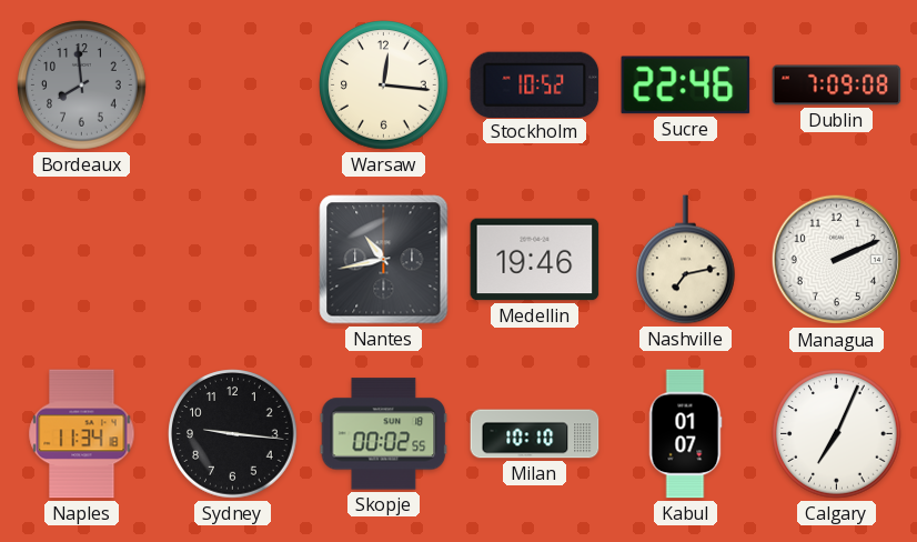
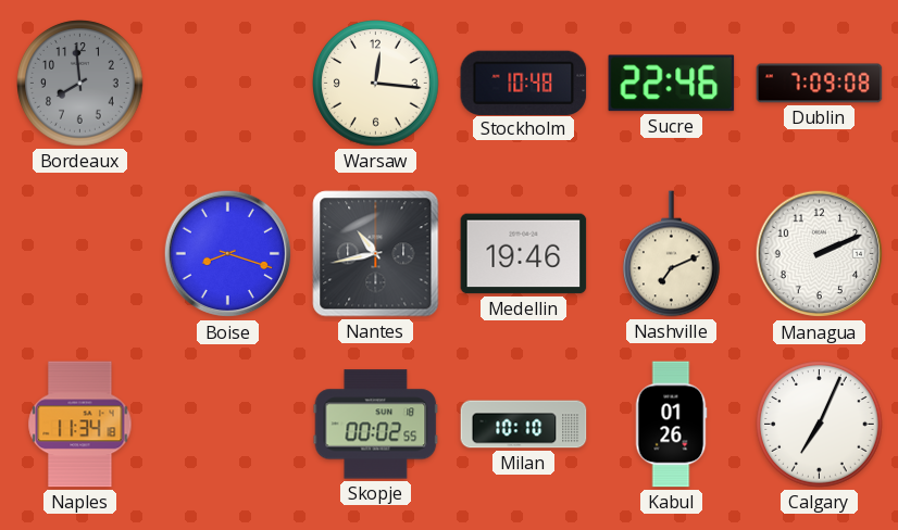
Stockholm: 10:52 -> 10:48
Boise: none -> 8:18
Nashville: 7:13 -> 7:11
Sydney: 9:16 -> none
Kabul: 01:07 -> 01:26
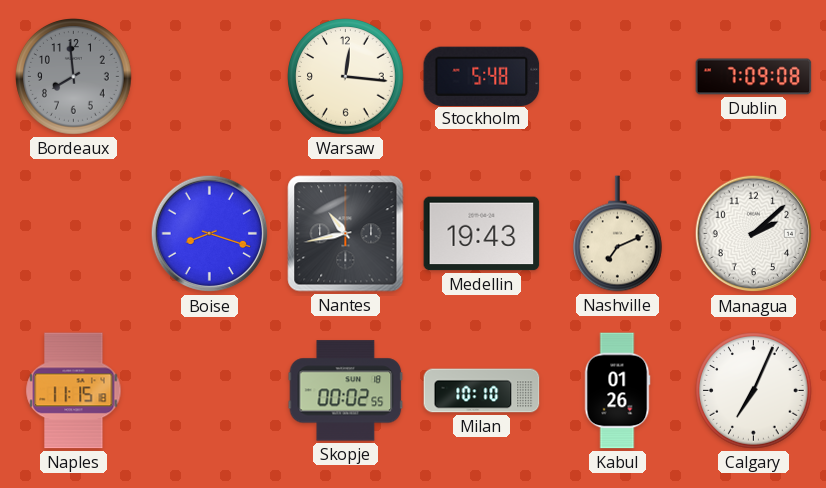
Stockholm: 10:48 -> 5:48
Sucre: 22:46 -> none
Medellin: 19:46 -> 19:43
Managua: 2:11 -> 2:08
Naples: 11:34 -> 11:15
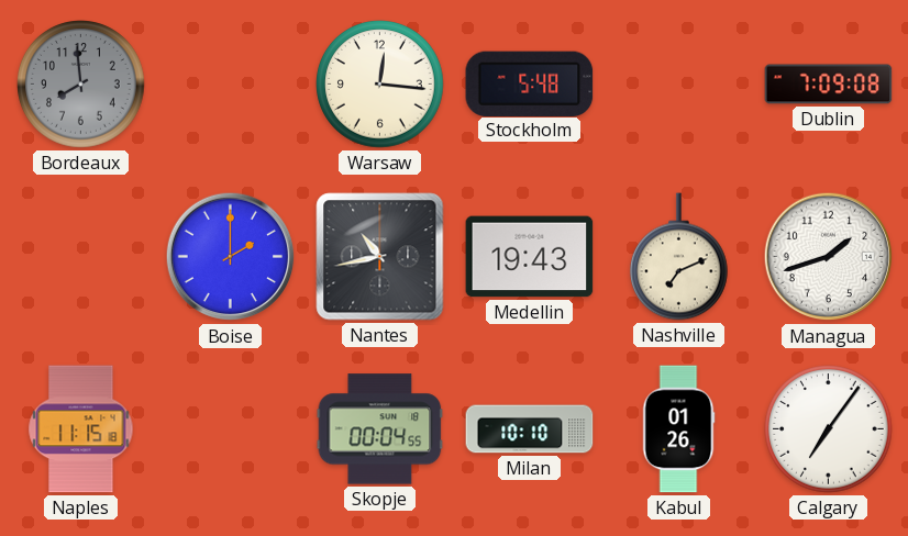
Boise: 8:18 -> 2:00
Managua: 2:08 -> 1:42
Skopje: 00:02 -> 00:04
Calgary: 7:04 -> 7:06
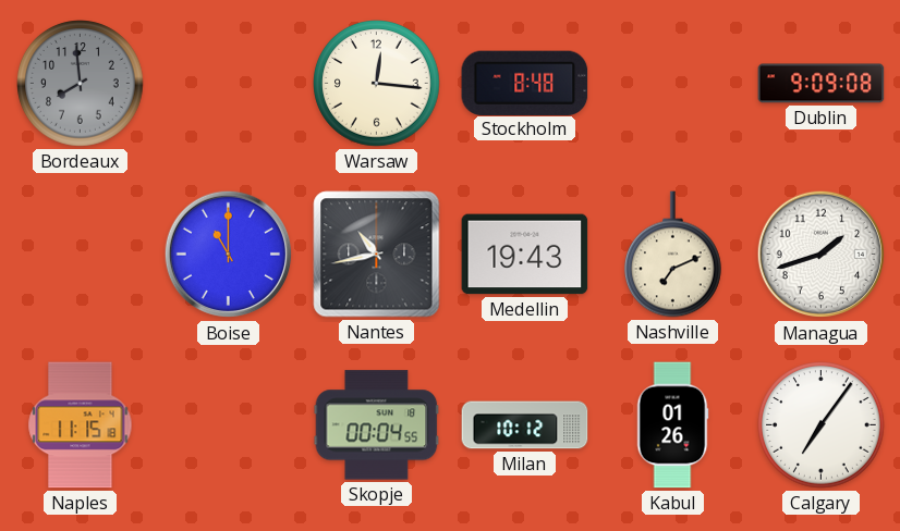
Stockholm: 5:48 -> 8:48
Dublin: 7:09 -> 9:09
Boise: 2:00 -> 11:00
Milan: 10:10 -> 10:12
